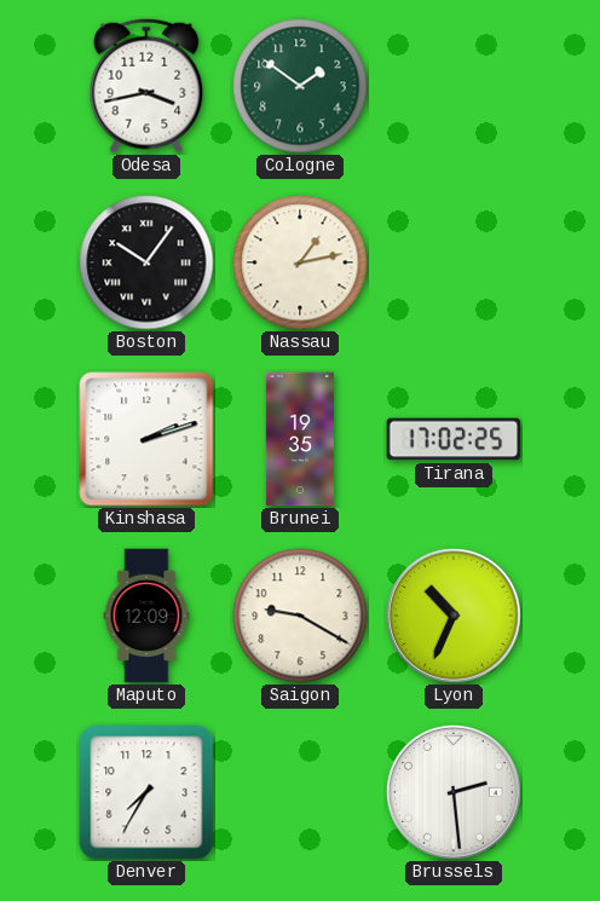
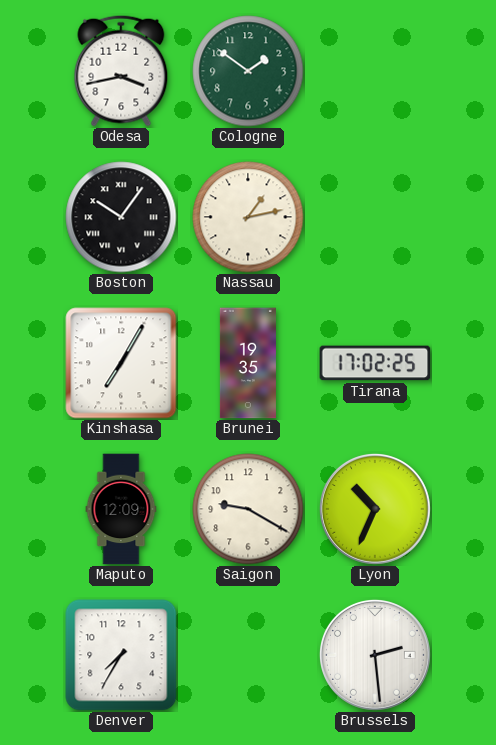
Kinshasa: 2:12 -> 7:05
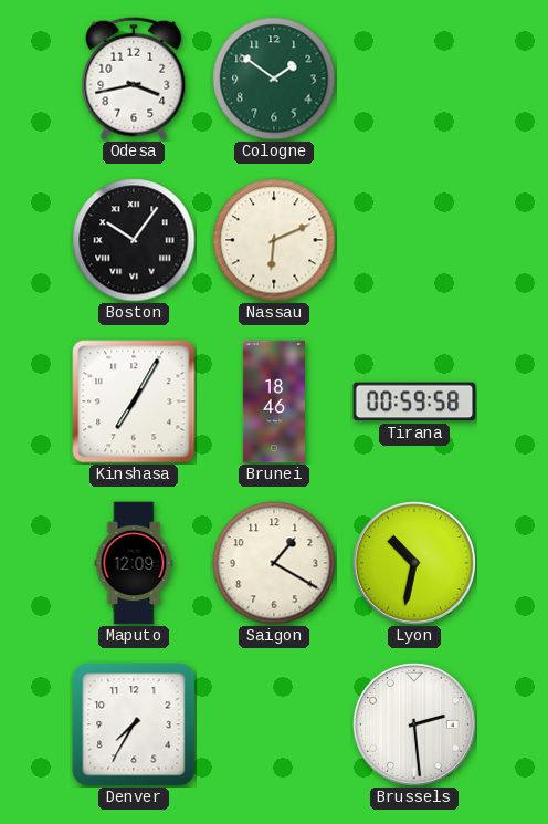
Nassau: 1:13 -> 6:11
Brunei: 19:35 -> 18:46
Tirana: 17:02 -> 00:59
Saigon: 9:20 -> 1:20
Lyon: 10:34 -> 10:32
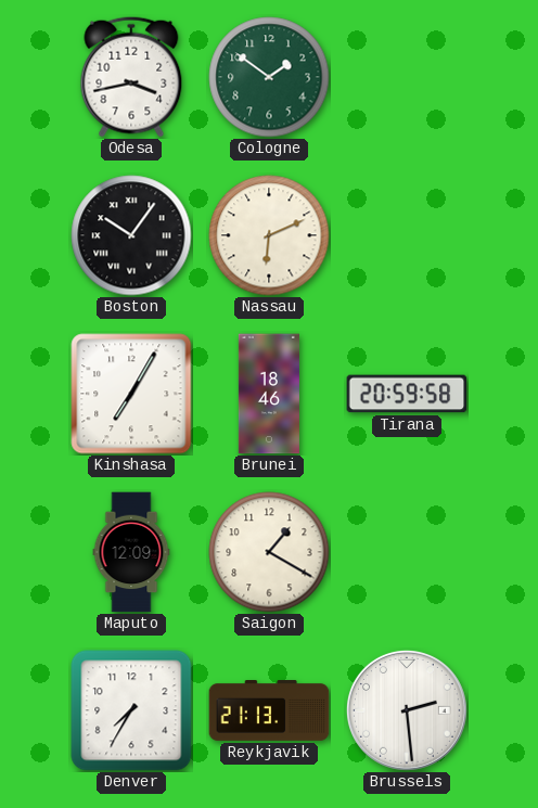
Tirana: 00:59 -> 20:59
Lyon: 10:32 -> none
Reykjavik: none -> 21:13
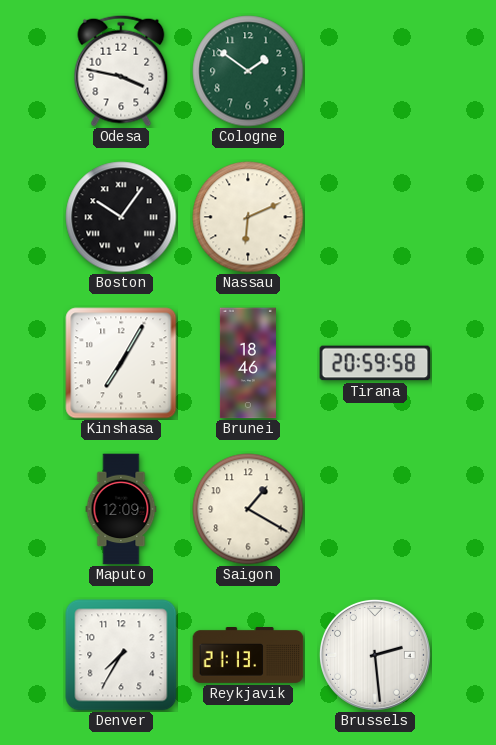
Odesa: 3:43 -> 3:47
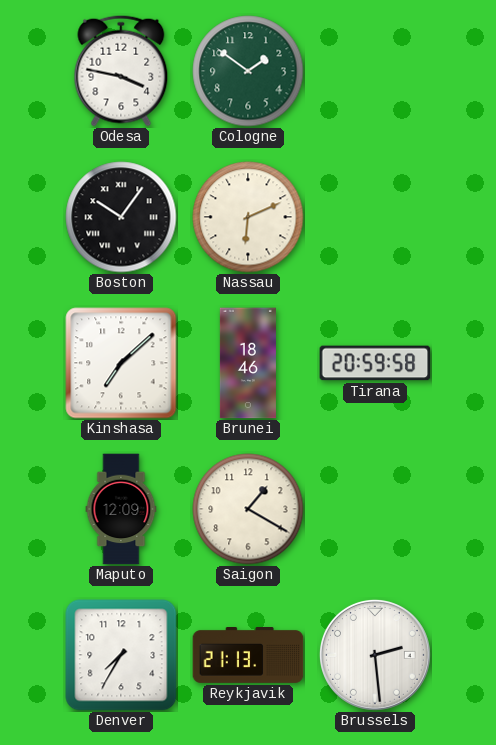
Kinshasa: 7:05 -> 7:08
